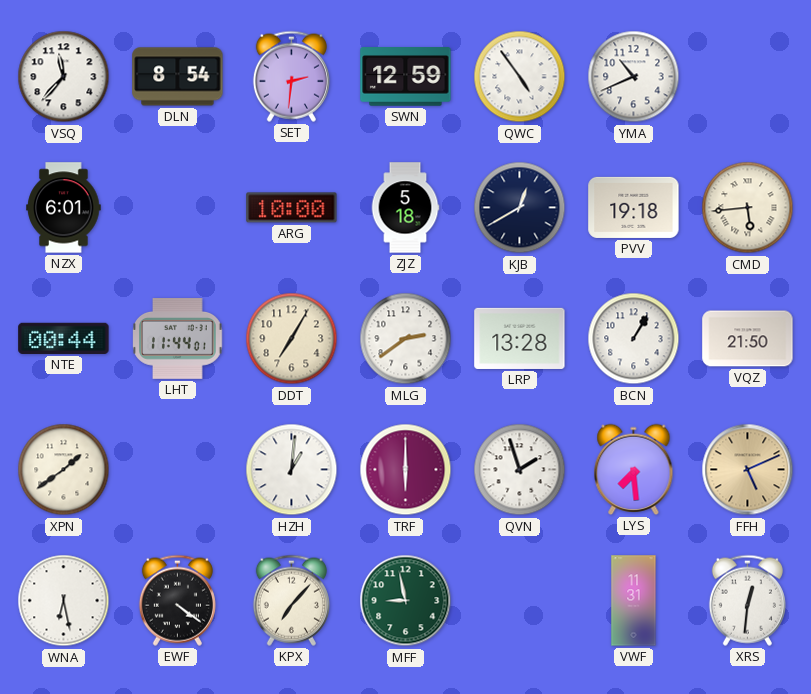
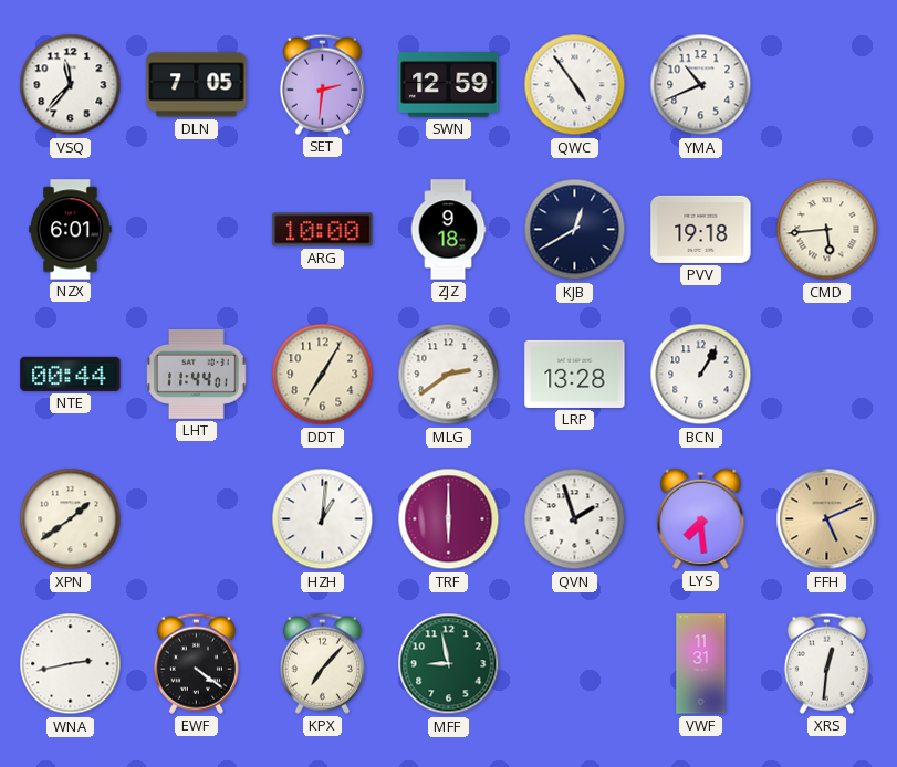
DLN: 8:54 -> 7:05
ZJZ: 5:18 -> 9:18
VQZ: 21:50 -> none
WNA: 6:28 -> 2:43
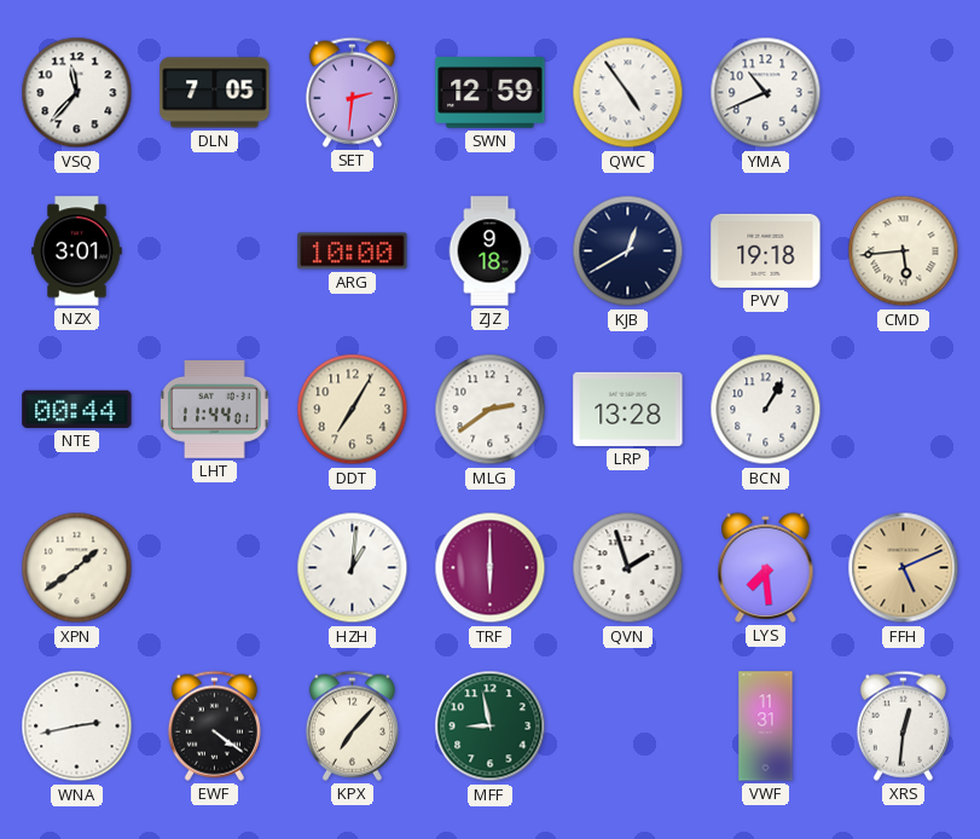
NZX: 6:01 -> 3:01
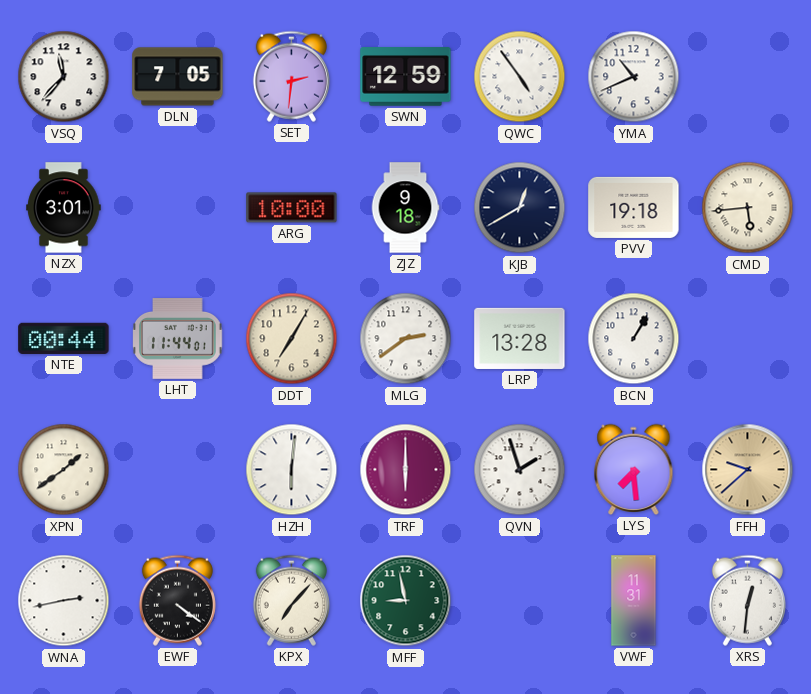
HZH: 1:01 -> 6:01
FFH: 5:11 -> 9:38
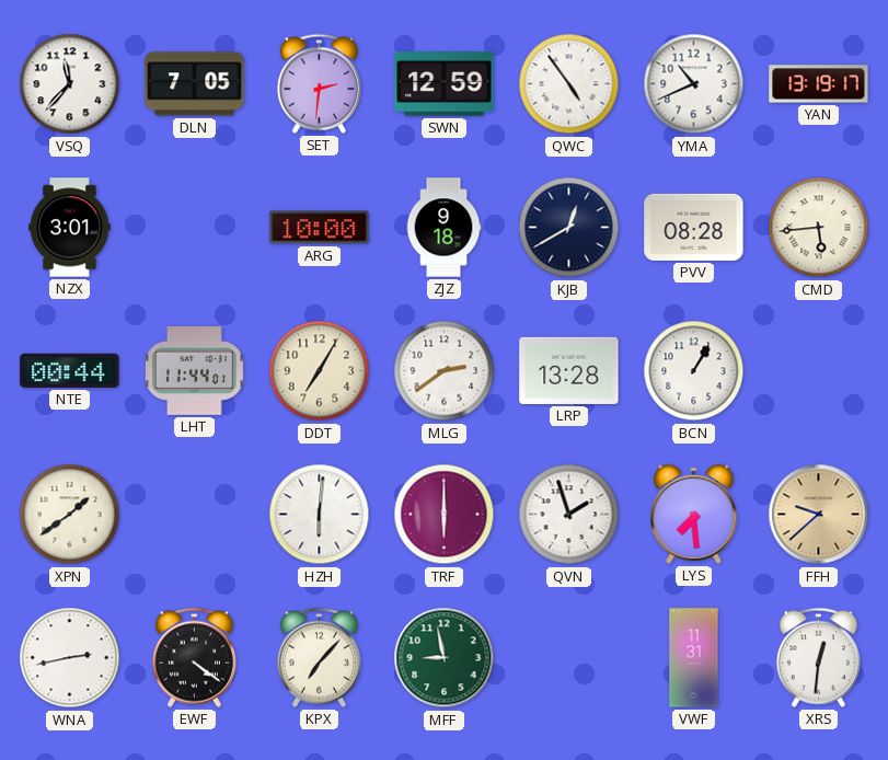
YAN: none -> 13:19
PVV: 19:18 -> 08:28
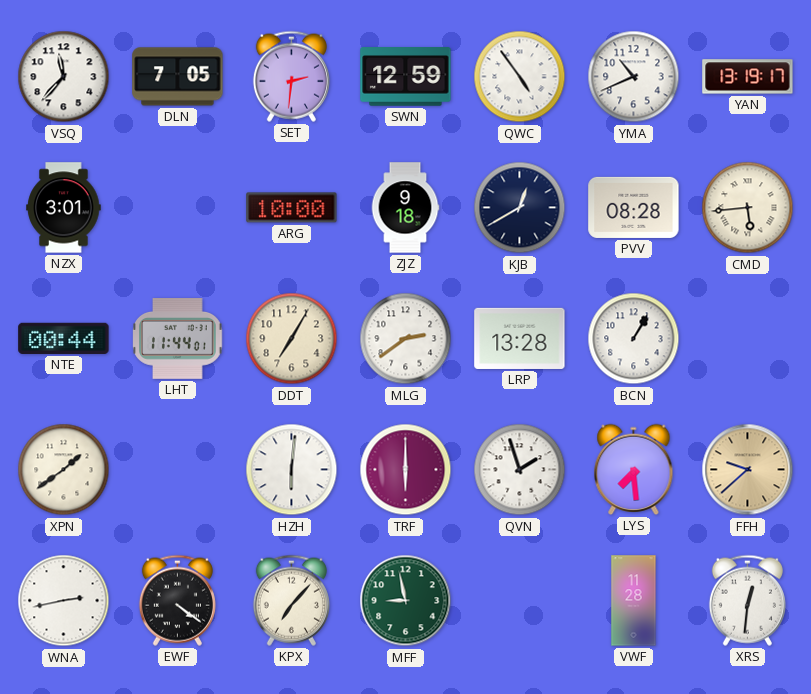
VWF: 11:31 -> 11:28
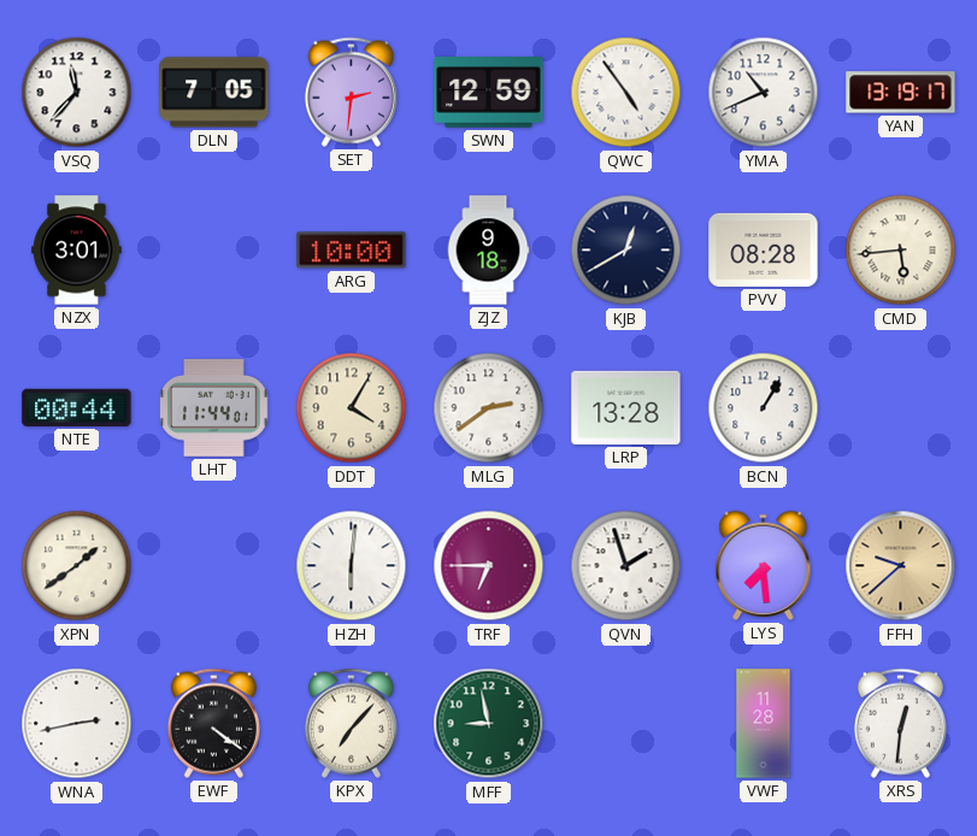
DDT: 7:05 -> 4:05
TRF: 6:00 -> 6:45
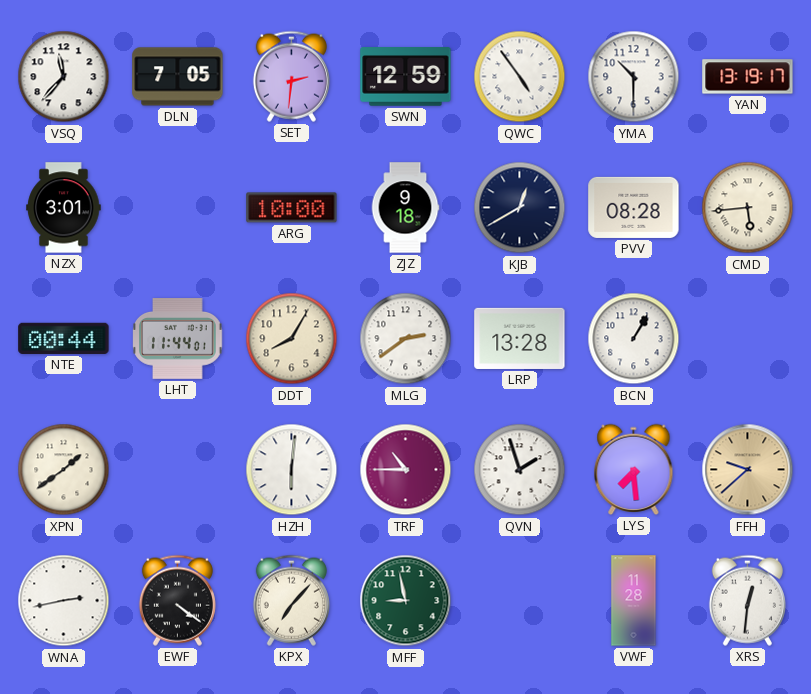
YMA: 10:41 -> 10:30
DDT: 4:05 -> 8:05
TRF: 6:45 -> 10:45
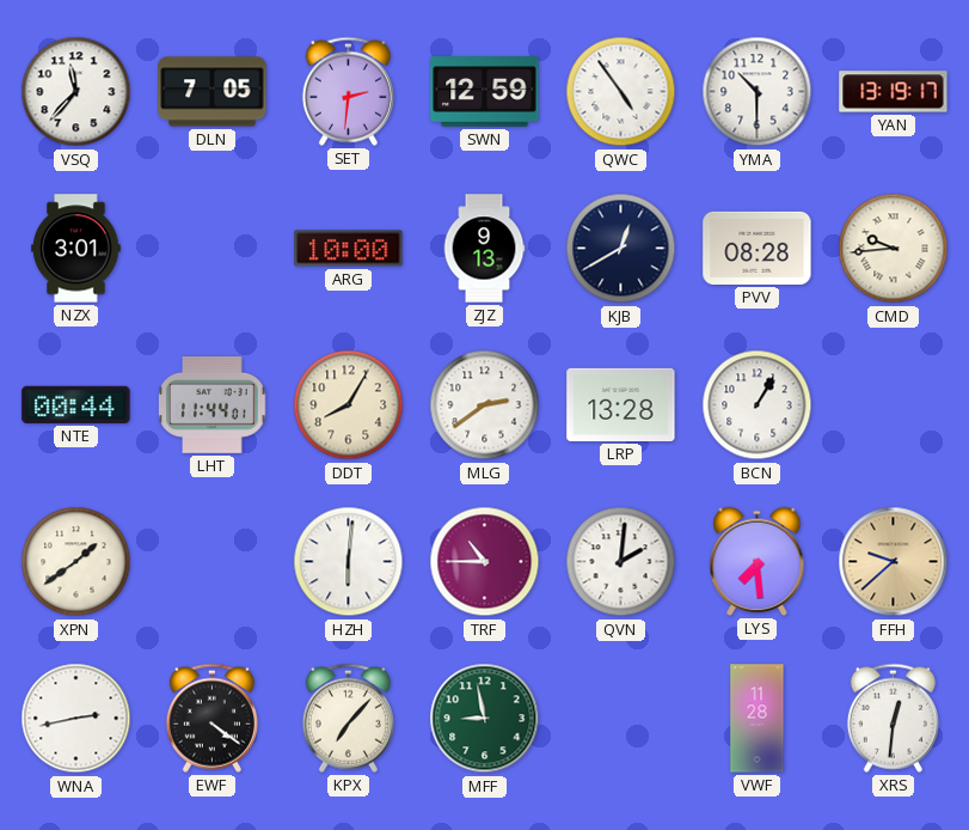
ZJZ: 9:18 -> 9:13
CMD: 5:44 -> 9:44
QVN: 1:57 -> 2:01
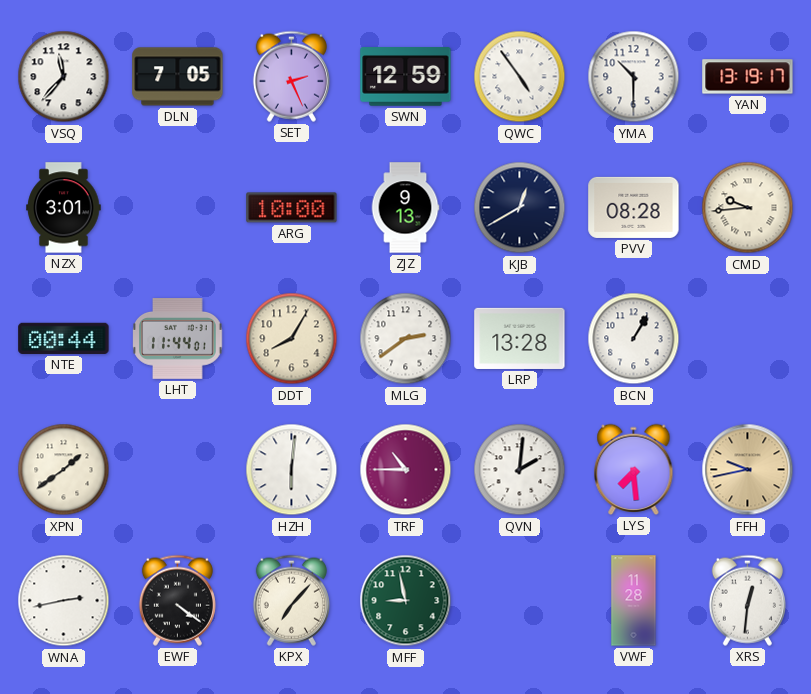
SET: 2:31 -> 2:26
FFH: 9:38 -> 9:43
